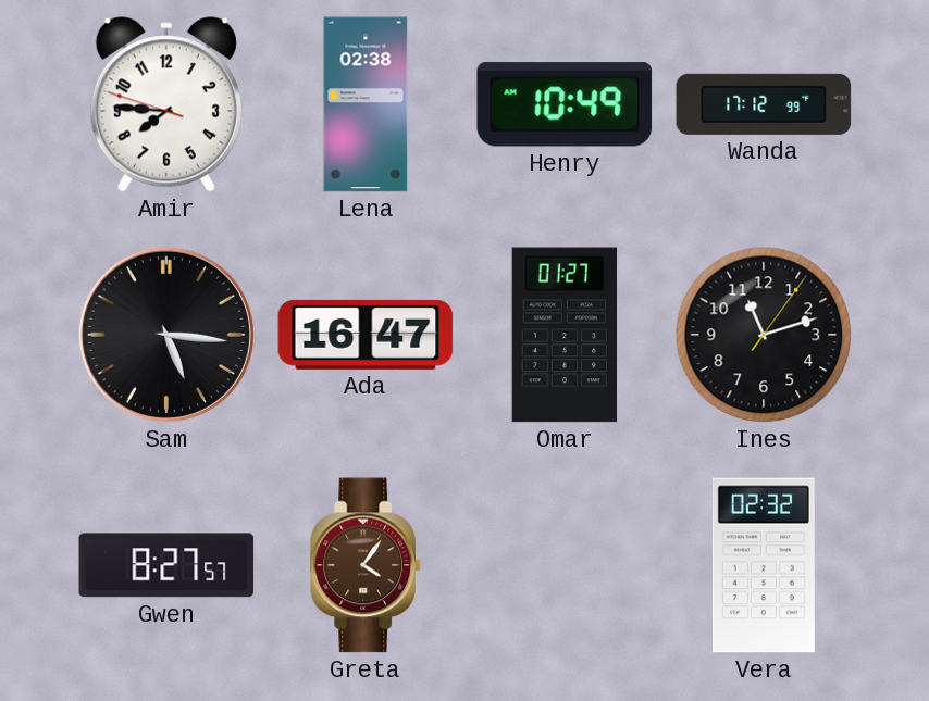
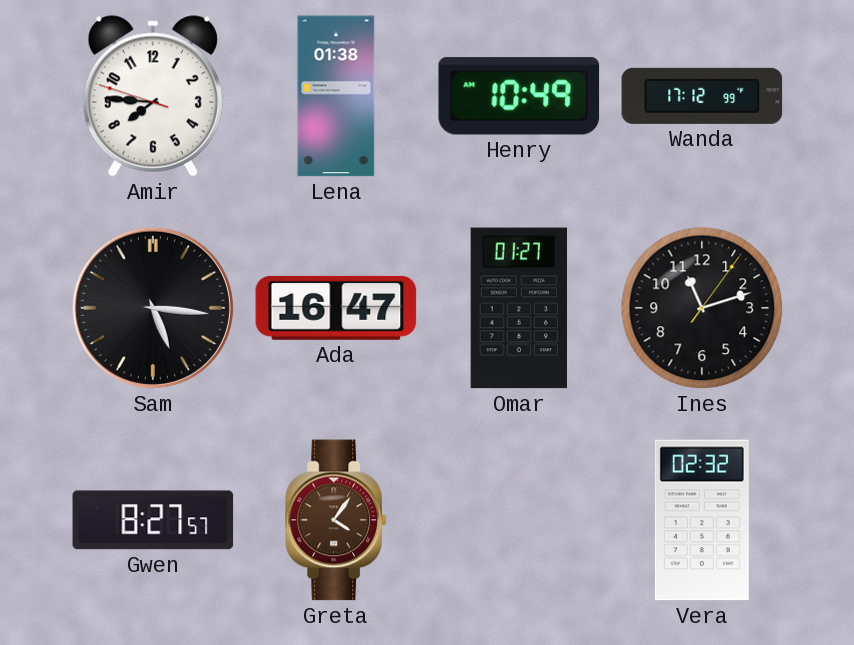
Lena: 02:38 -> 01:38
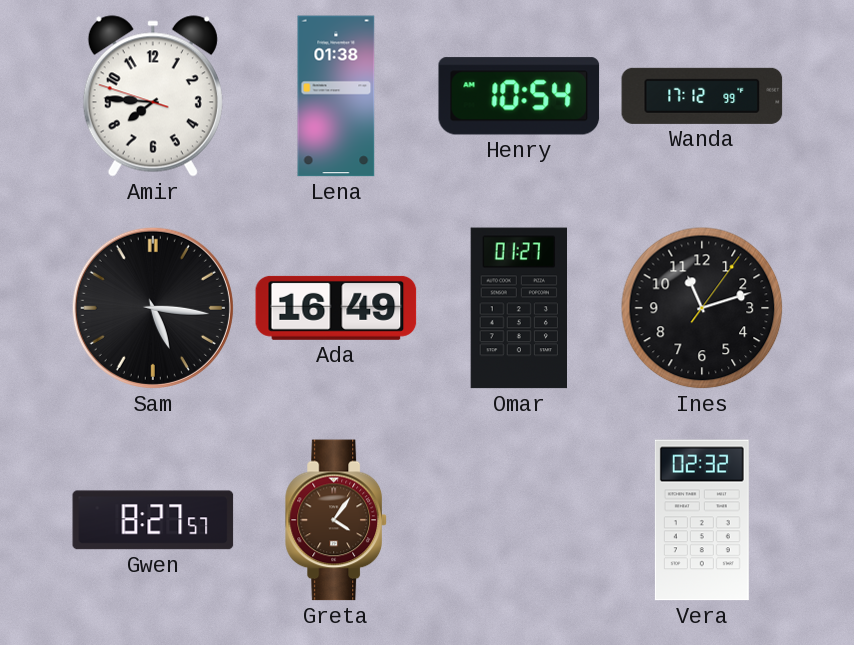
Henry: 10:49 -> 10:54
Ada: 16:47 -> 16:49
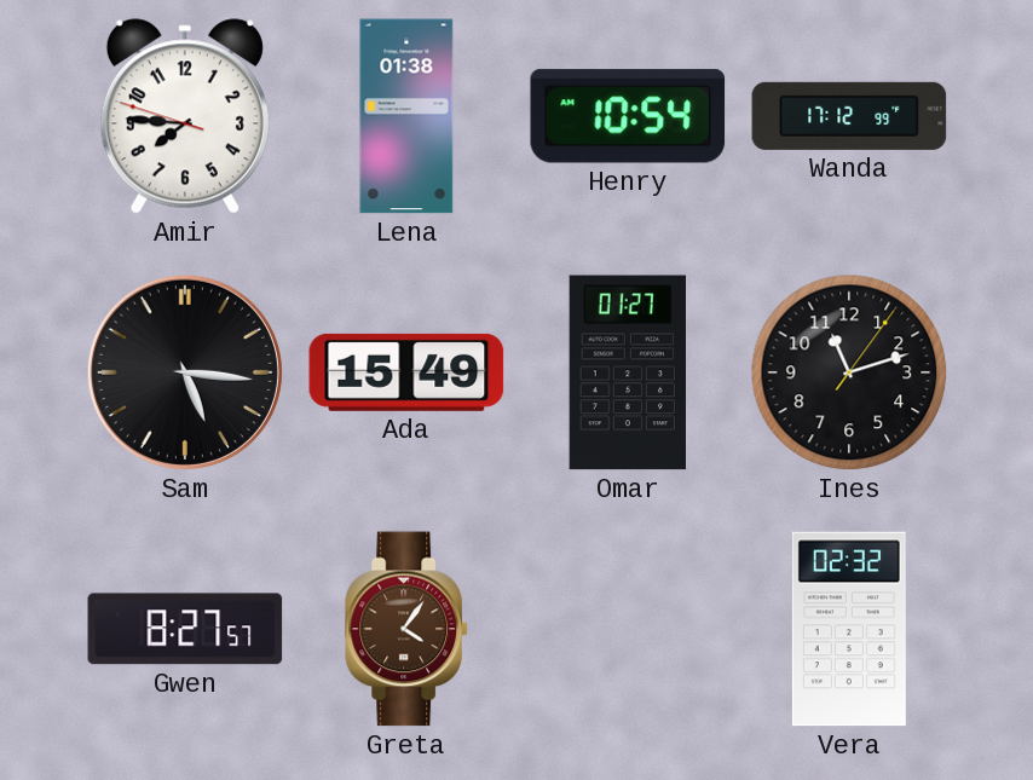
Ada: 16:49 -> 15:49
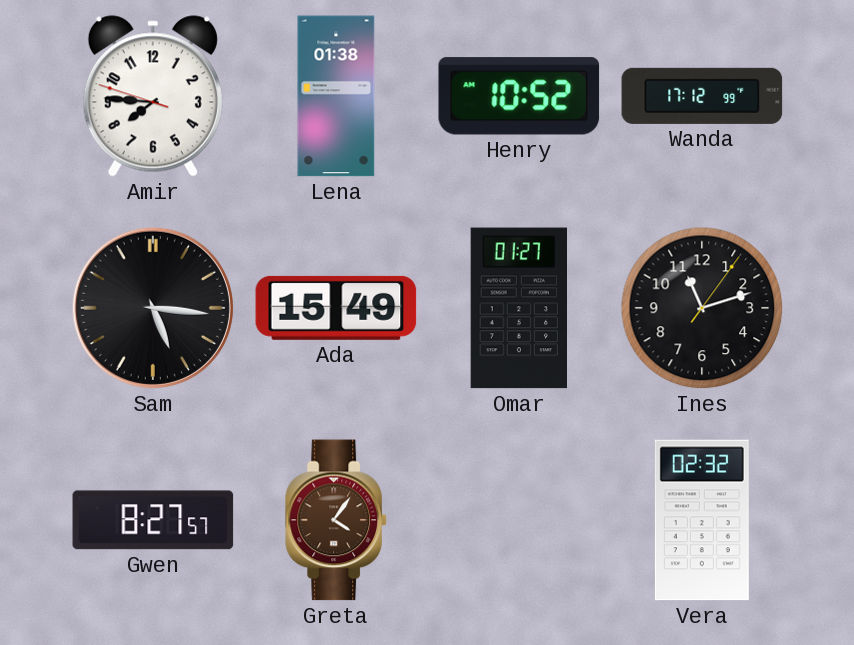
Henry: 10:54 -> 10:52
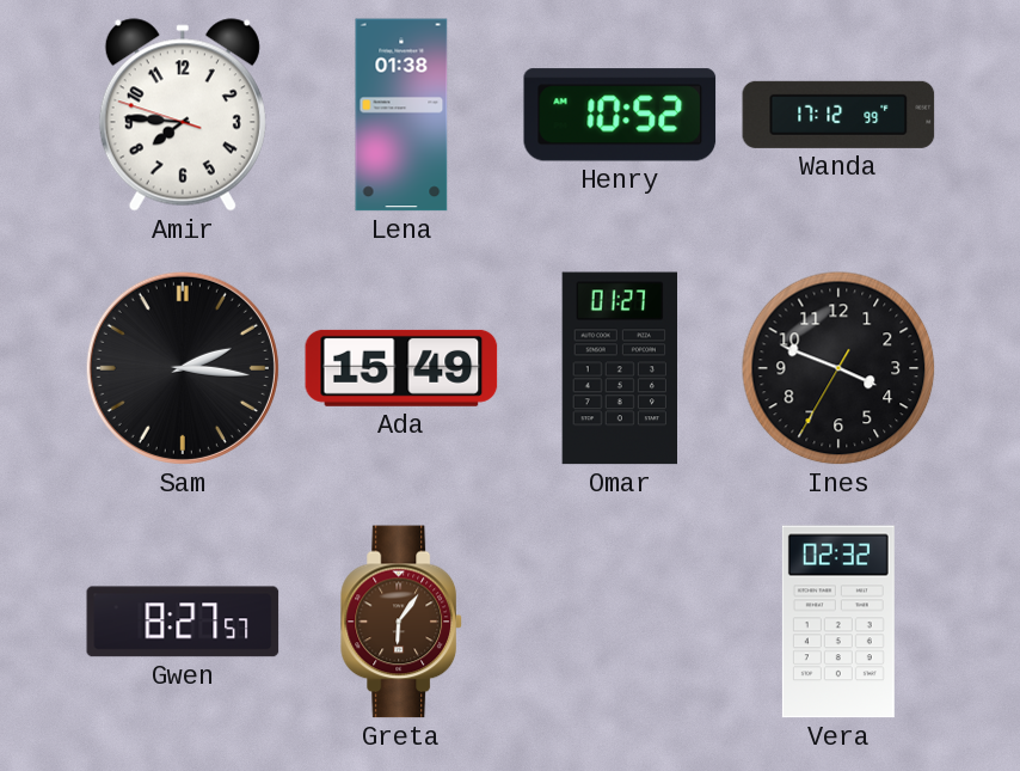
Sam: 5:16 -> 2:16
Ines: 11:12 -> 3:48
Greta: 4:06 -> 6:06
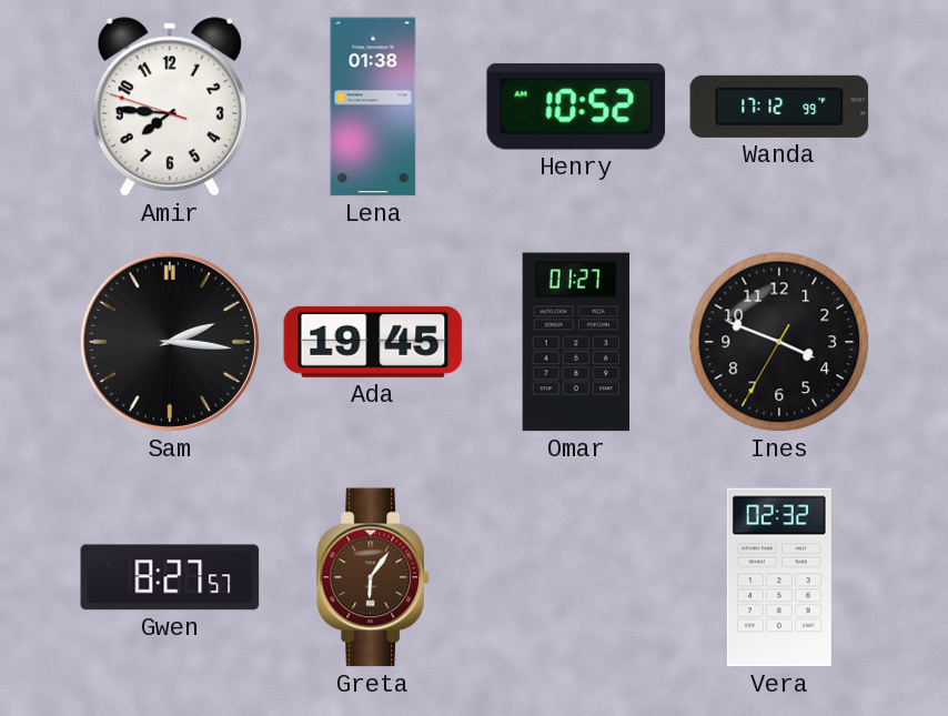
Ada: 15:49 -> 19:45
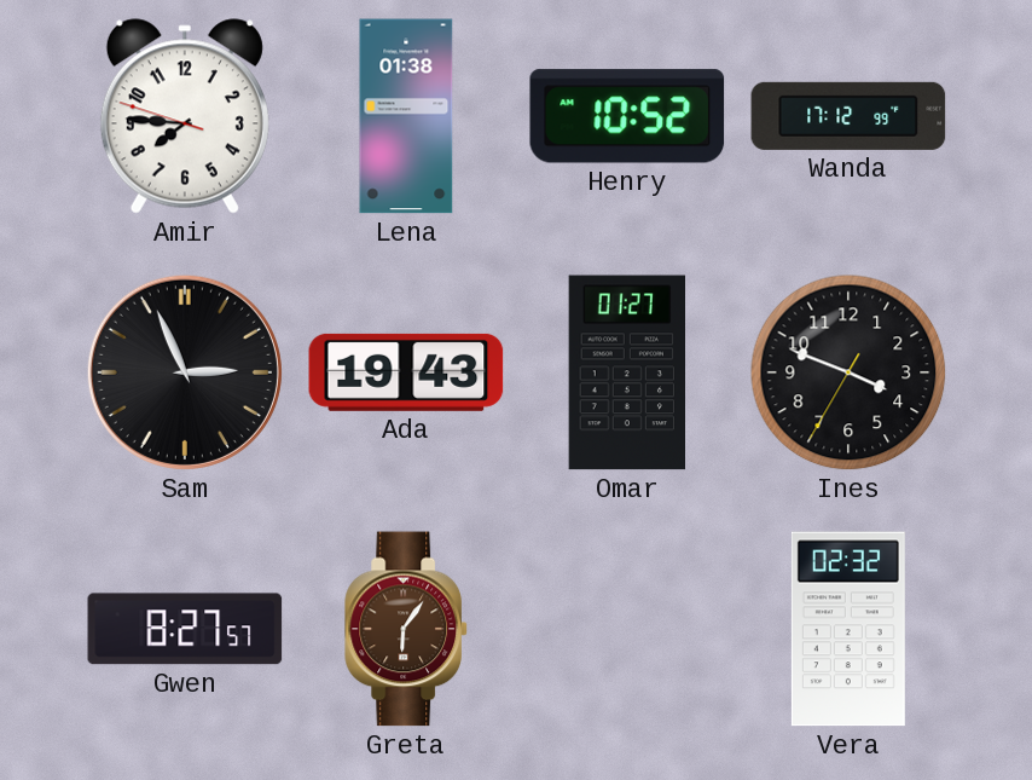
Sam: 2:16 -> 2:56
Ada: 19:45 -> 19:43
